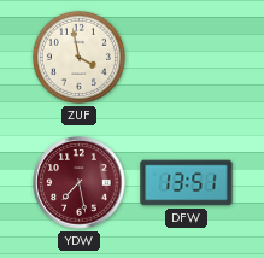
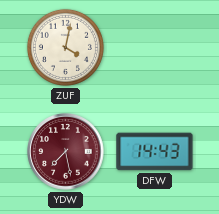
ZUF: 3:58 -> 4:02
DFW: 13:51 -> 14:43
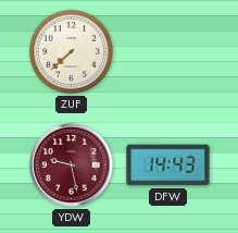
ZUF: 4:02 -> 7:38
YDW: 7:28 -> 9:28
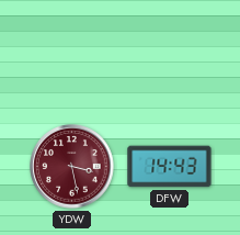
ZUF: 7:38 -> none
YDW: 9:28 -> 3:28
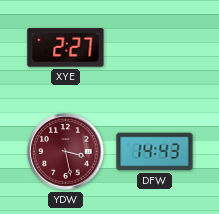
XYE: none -> 2:27
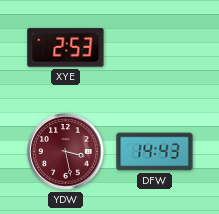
XYE: 2:27 -> 2:53
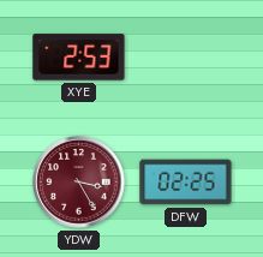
YDW: 3:28 -> 3:25
DFW: 14:43 -> 02:25
